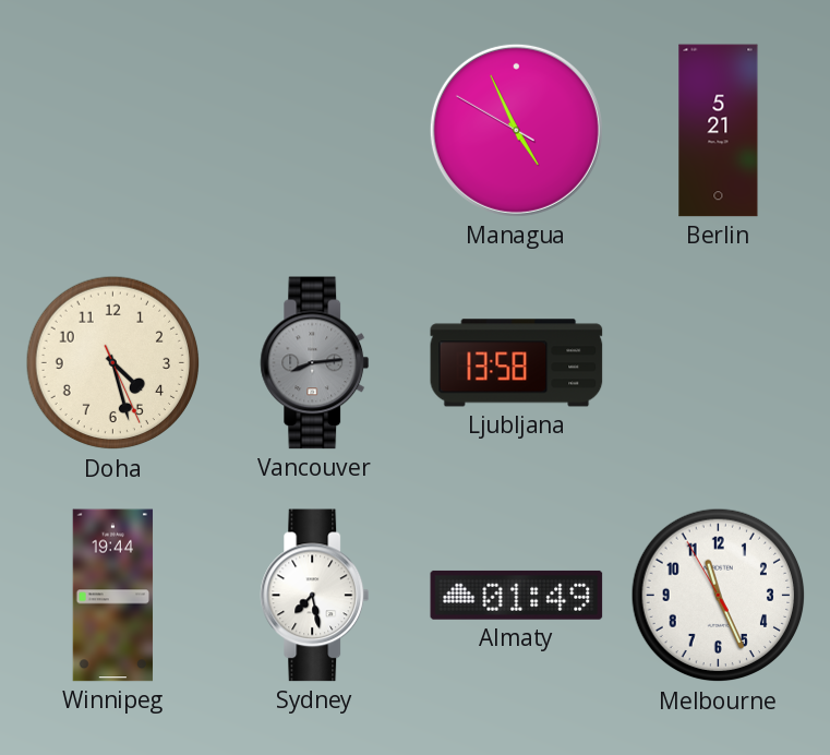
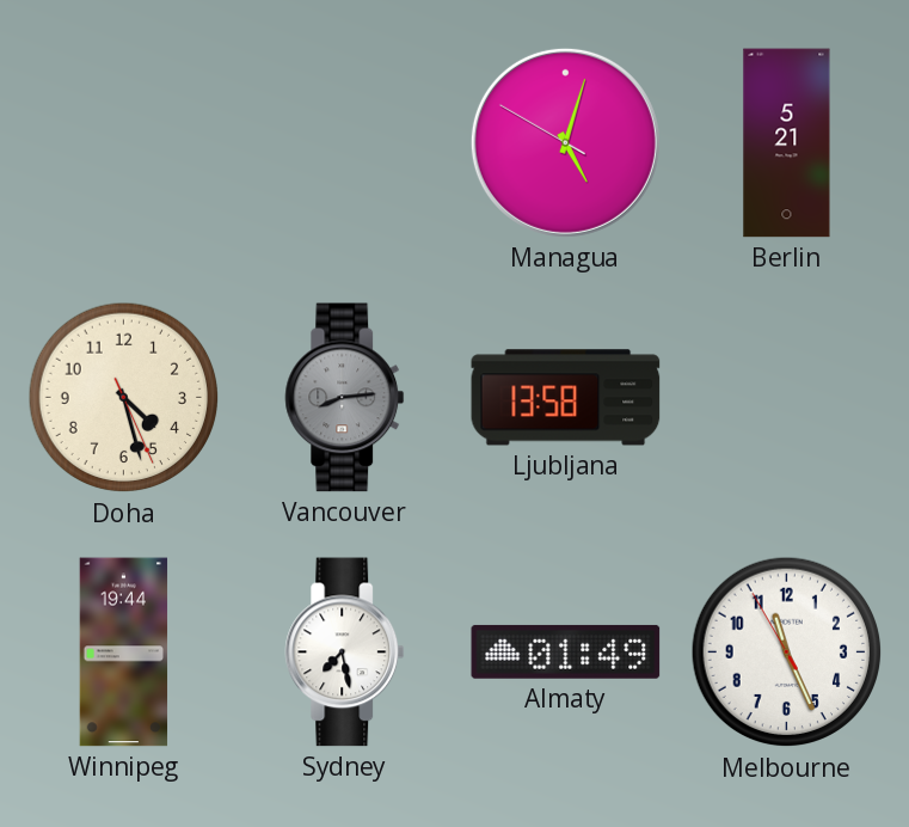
Managua: 4:55 -> 5:02
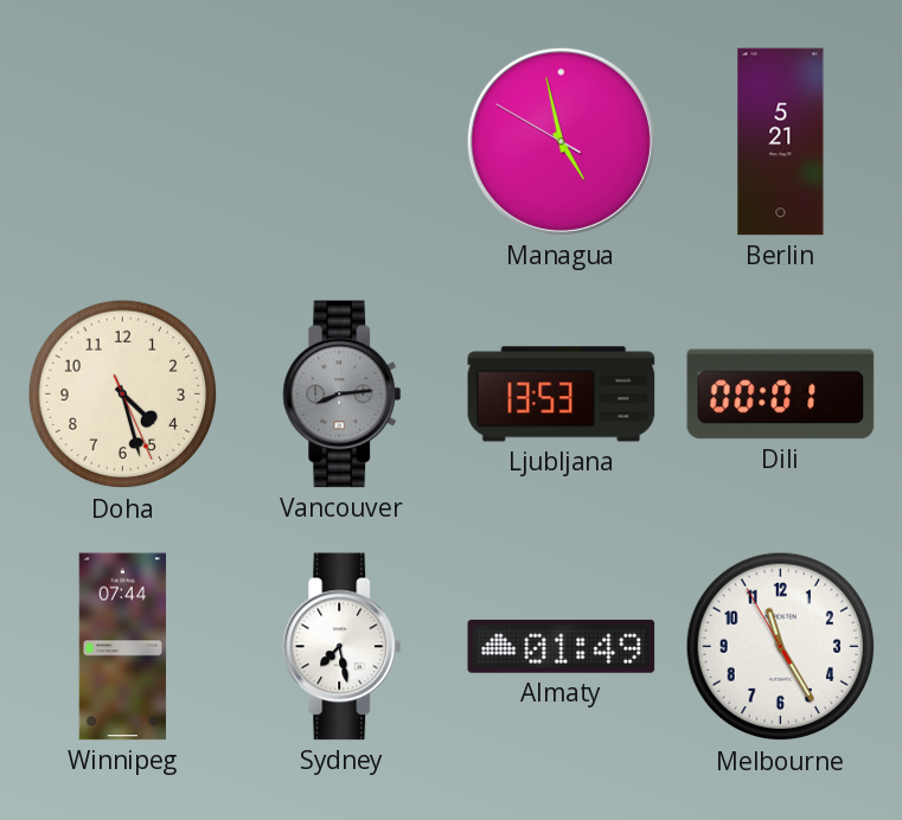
Managua: 5:02 -> 4:57
Ljubljana: 13:58 -> 13:53
Dili: none -> 00:01
Winnipeg: 19:44 -> 07:44
Melbourne: 11:25 -> 11:24
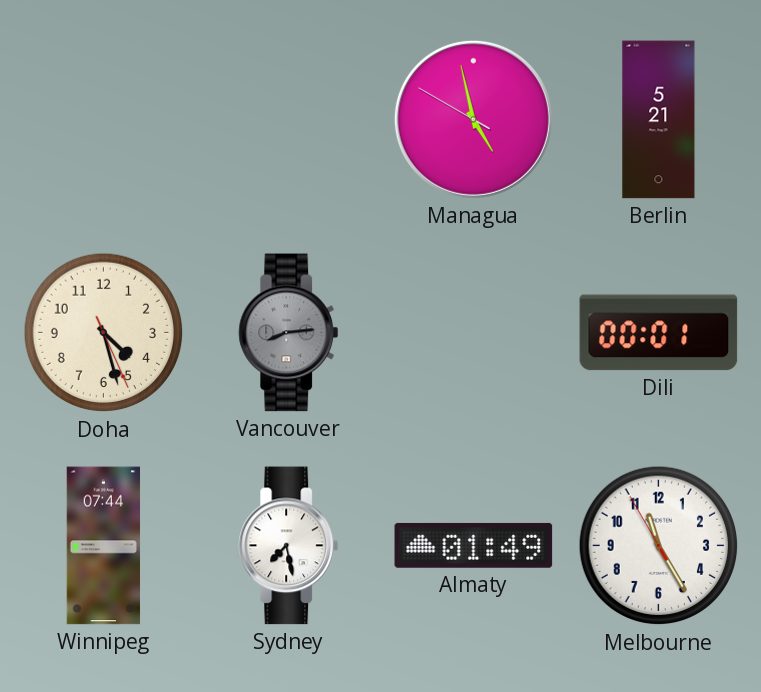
Ljubljana: 13:53 -> none
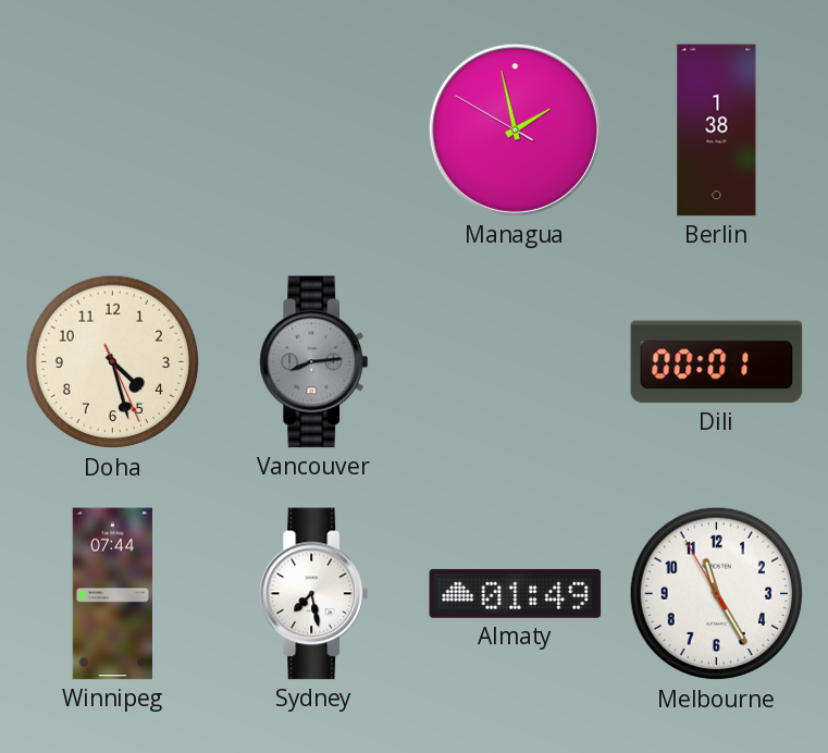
Managua: 4:57 -> 1:57
Berlin: 5:21 -> 1:38
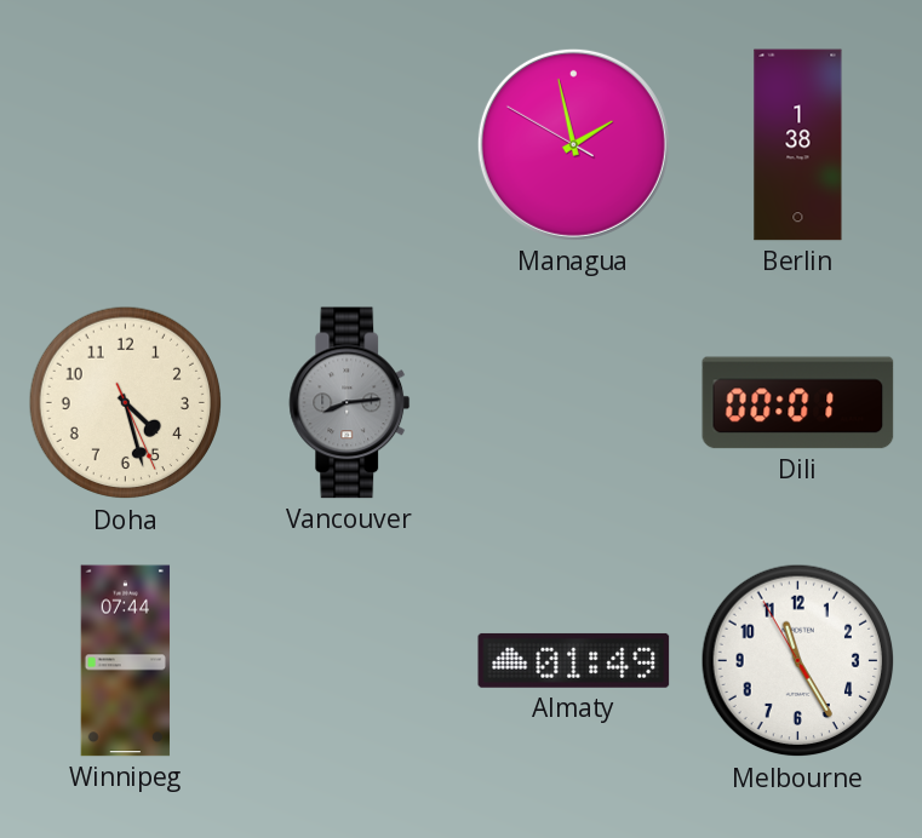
Sydney: 7:28 -> none
